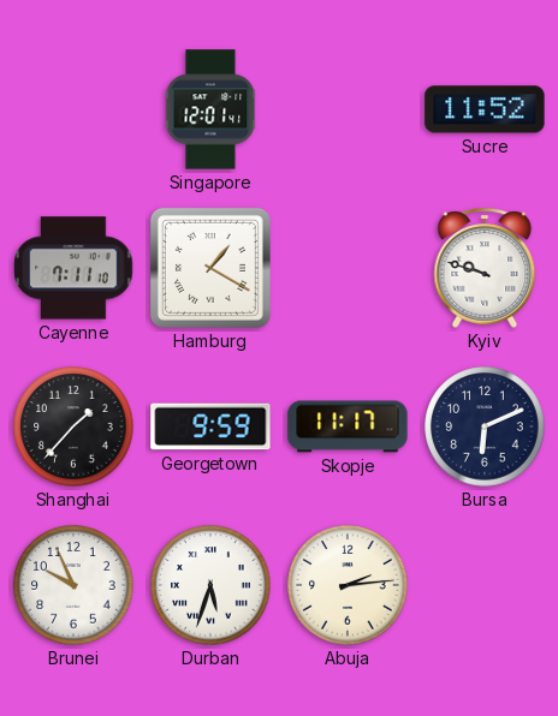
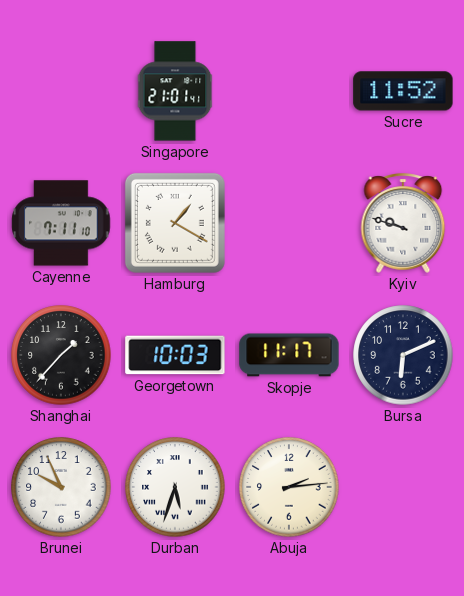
Singapore: 12:01 -> 21:01
Georgetown: 9:59 -> 10:03
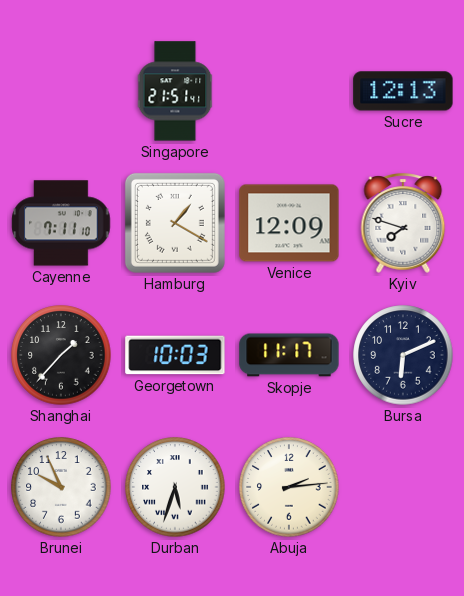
Singapore: 21:01 -> 21:51
Sucre: 11:52 -> 12:13
Venice: none -> 12:09
Kyiv: 9:48 -> 7:48
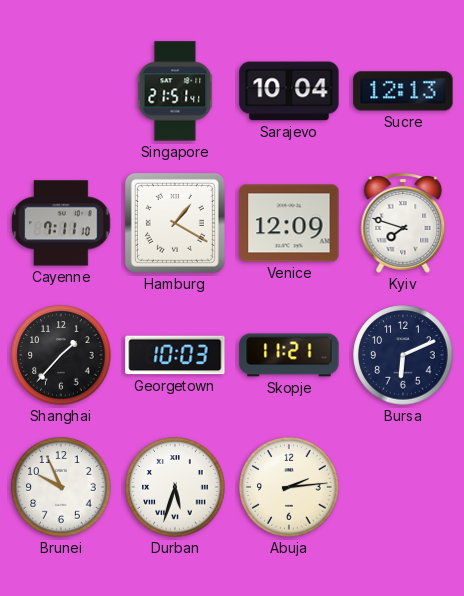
Sarajevo: none -> 10:04
Skopje: 11:17 -> 11:21
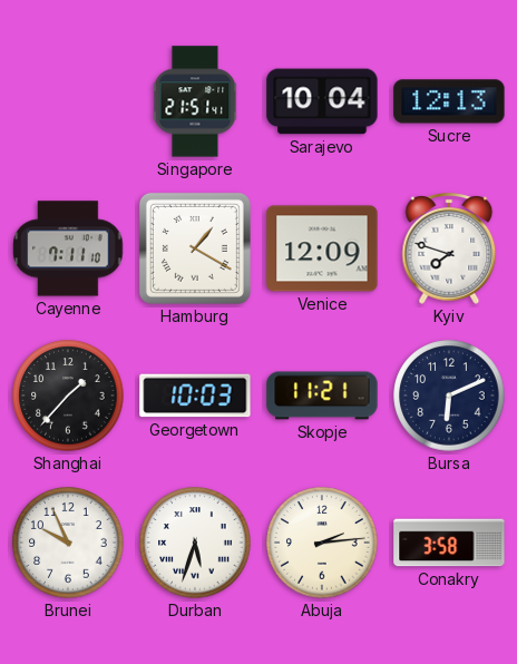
Conakry: none -> 3:58
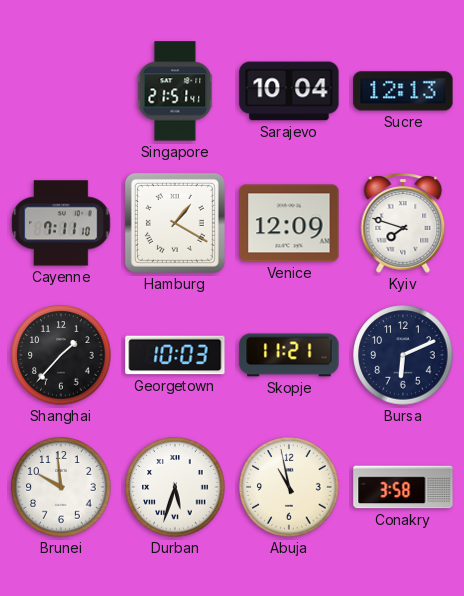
Brunei: 9:56 -> 9:59
Abuja: 2:14 -> 10:58
